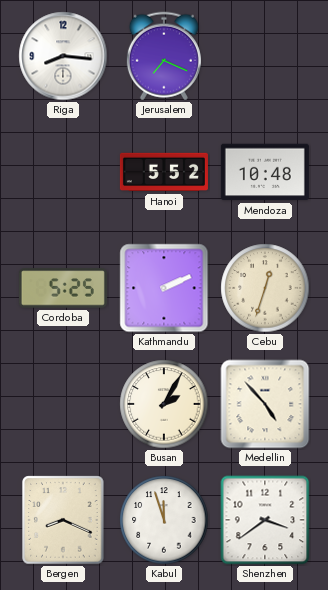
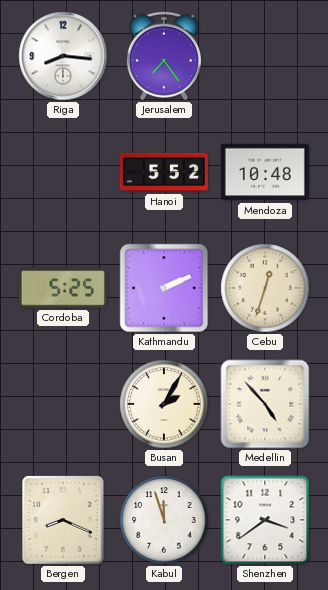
Jerusalem: 7:19 -> 7:24
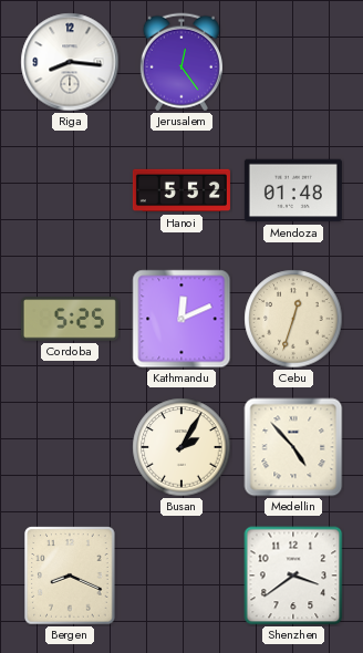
Jerusalem: 7:24 -> 12:24
Mendoza: 10:48 -> 01:48
Kathmandu: 2:11 -> 12:11
Kabul: 11:57 -> none
